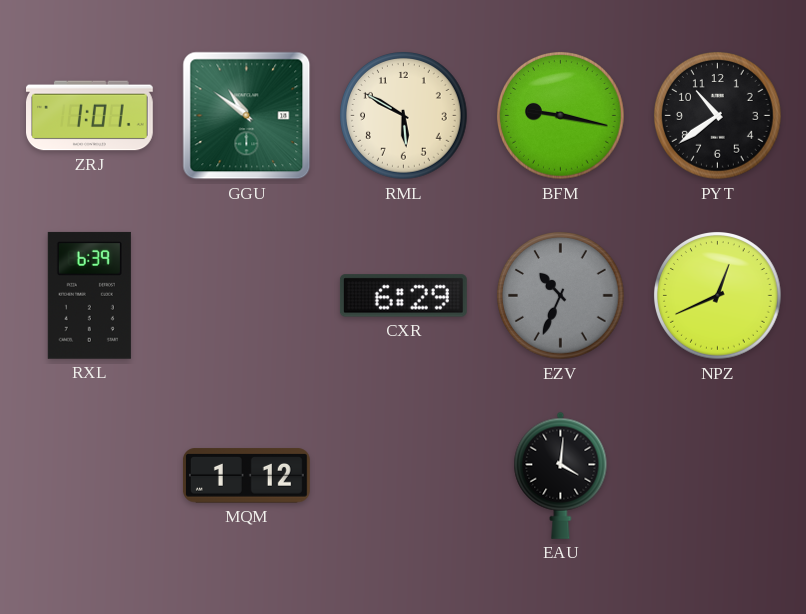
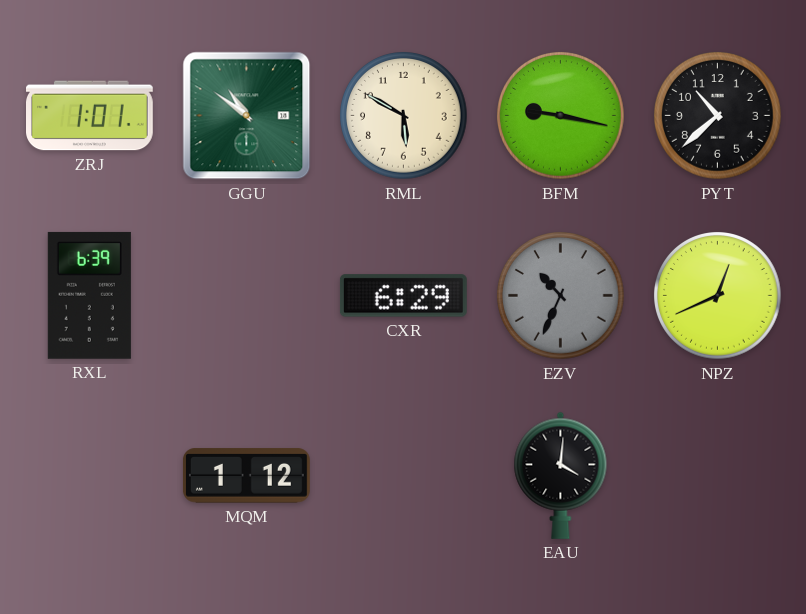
PYT: 10:39 -> 10:38
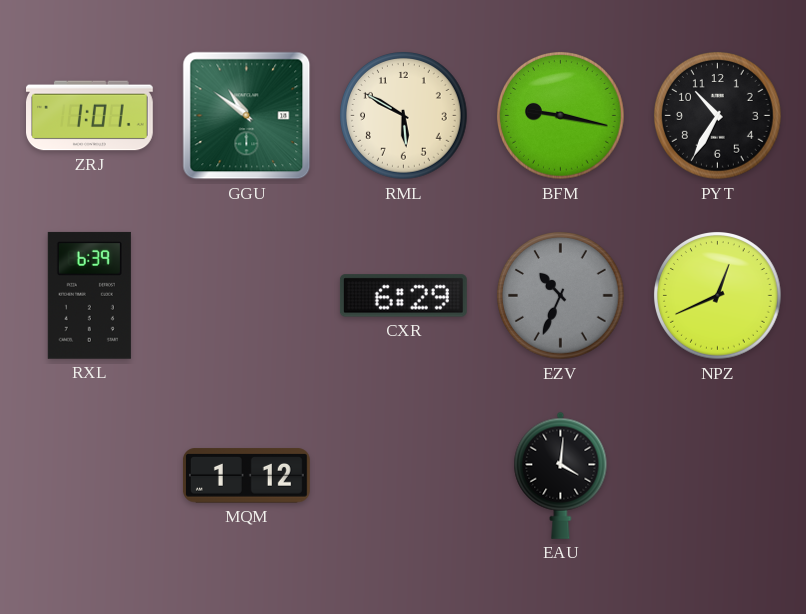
PYT: 10:38 -> 10:35
